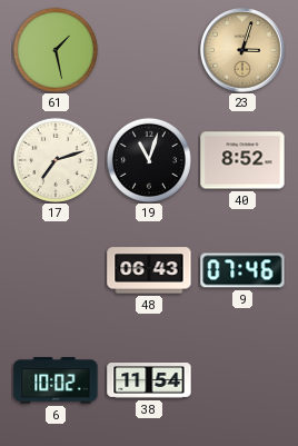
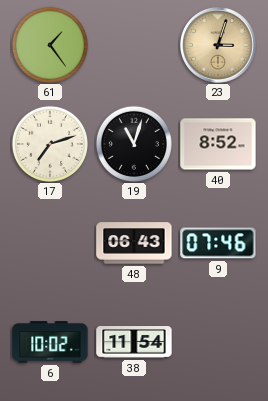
61: 1:28 -> 1:24
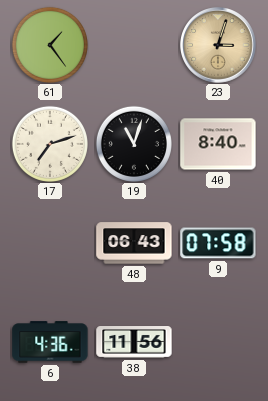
40: 8:52 -> 8:40
9: 07:46 -> 07:58
6: 10:02 -> 4:36
38: 11:54 -> 11:56
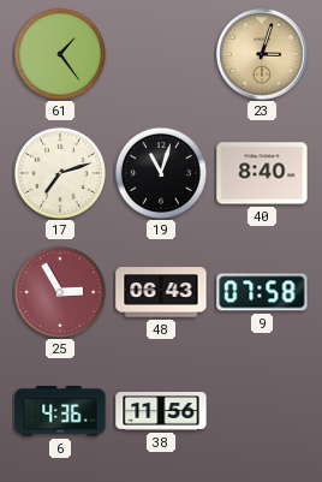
25: none -> 2:55
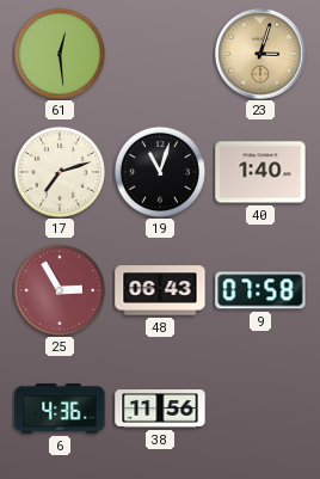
61: 1:24 -> 12:29
40: 8:40 -> 1:40
